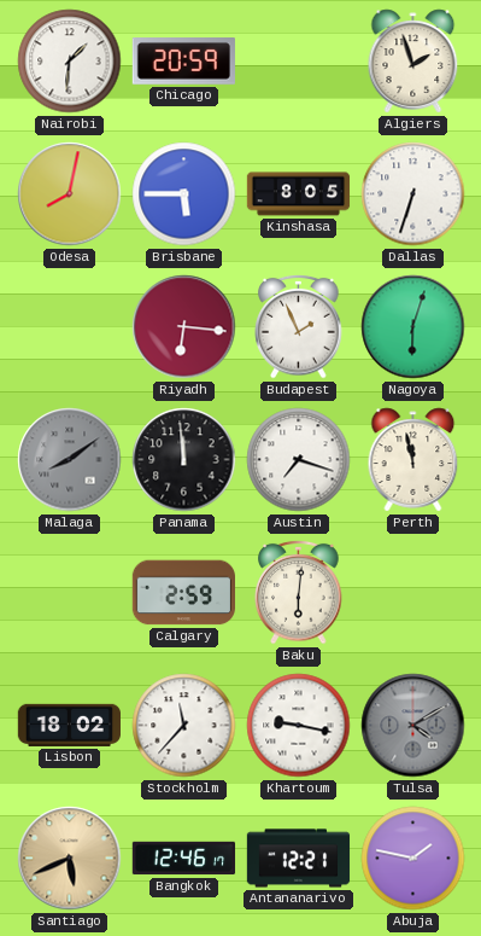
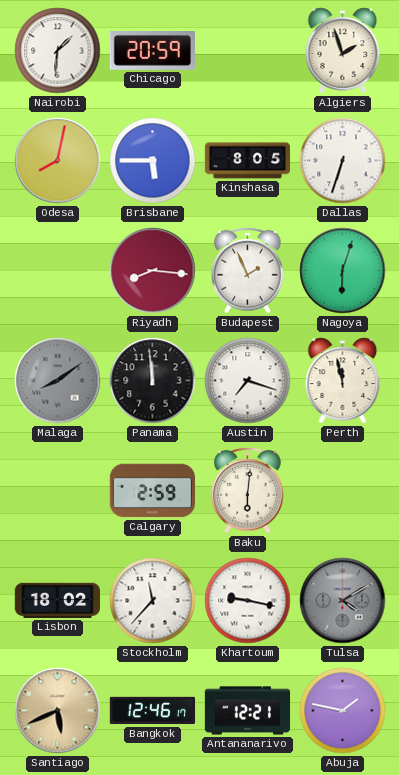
Riyadh: 6:16 -> 8:16
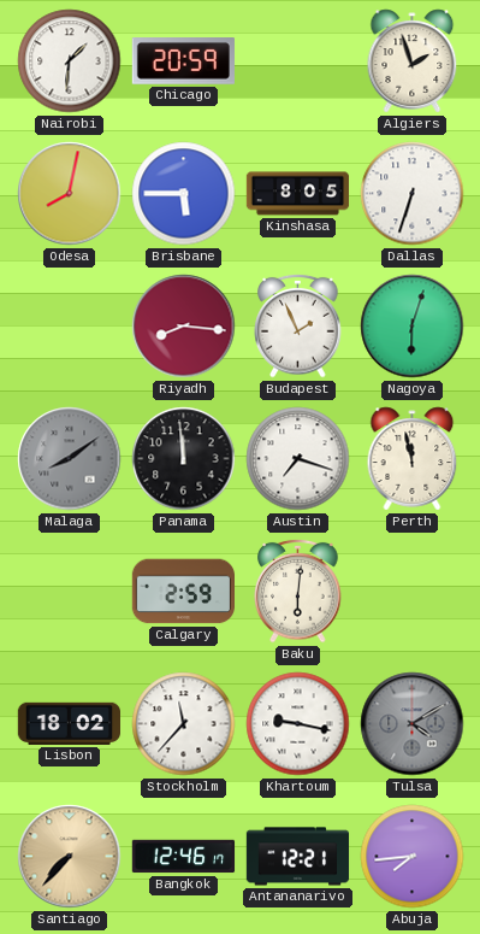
Santiago: 5:41 -> 7:37
Abuja: 1:47 -> 7:44
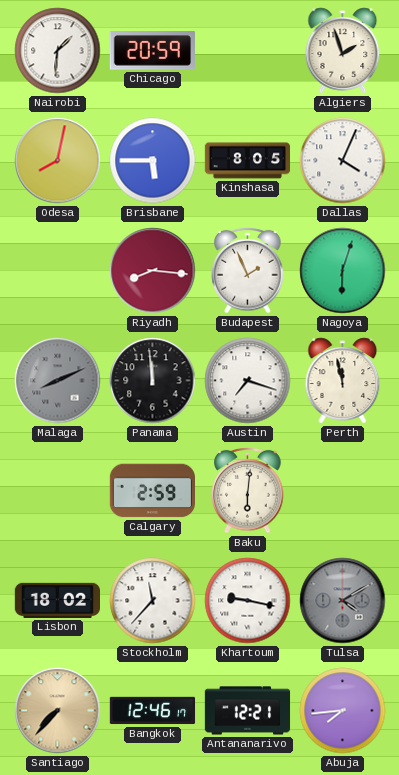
Dallas: 6:33 -> 4:04
Malaga: 8:09 -> 8:11
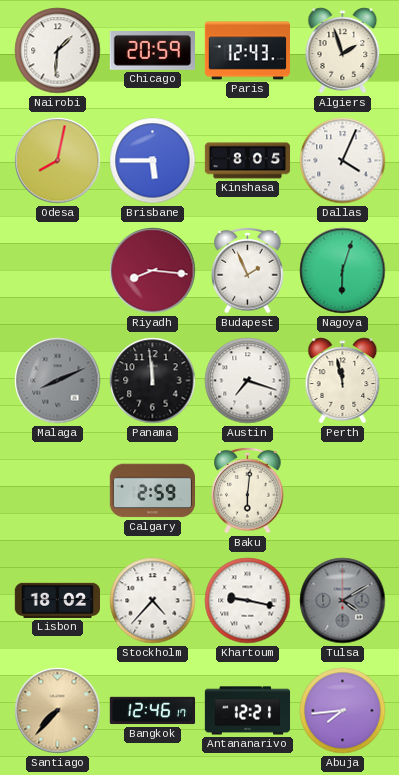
Paris: none -> 12:43
Stockholm: 11:37 -> 4:37
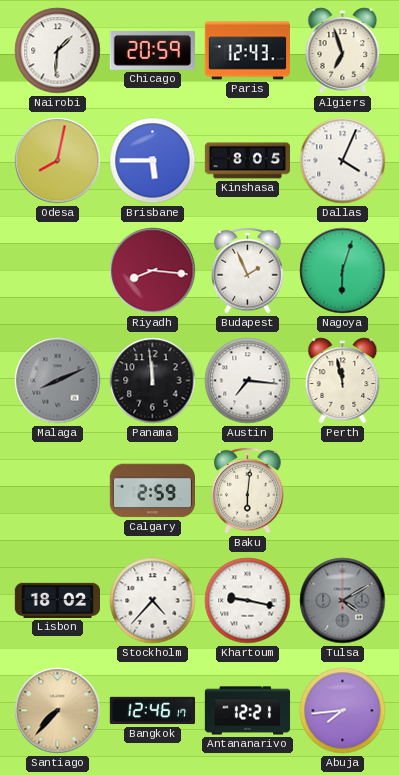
Algiers: 1:57 -> 6:57
Austin: 7:18 -> 7:16
